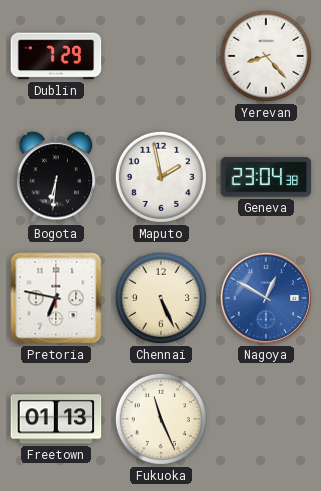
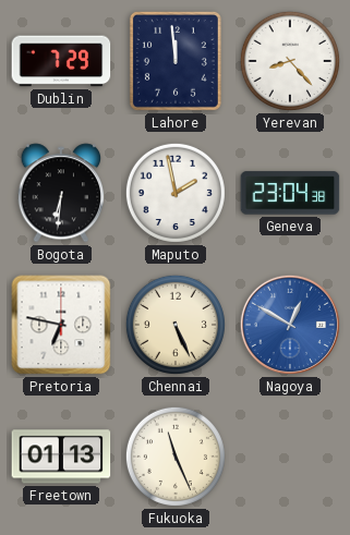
Lahore: none -> 11:59
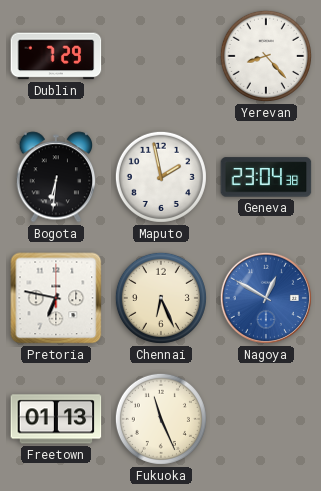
Lahore: 11:59 -> none
Chennai: 5:26 -> 6:26
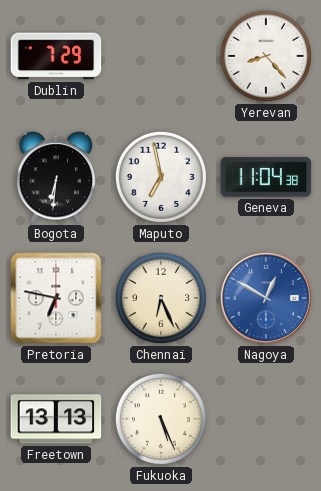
Maputo: 1:58 -> 6:58
Geneva: 23:04 -> 11:04
Freetown: 01:13 -> 13:13
Fukuoka: 11:26 -> 5:26
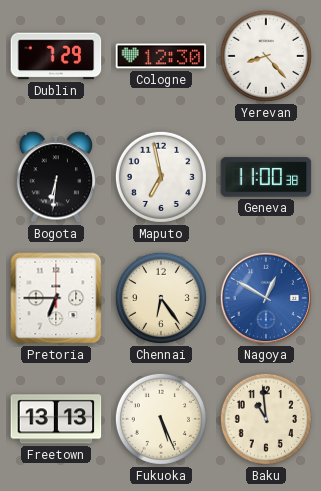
Cologne: none -> 12:30
Geneva: 11:04 -> 11:00
Pretoria: 6:47 -> 6:45
Chennai: 6:26 -> 6:24
Baku: none -> 10:59
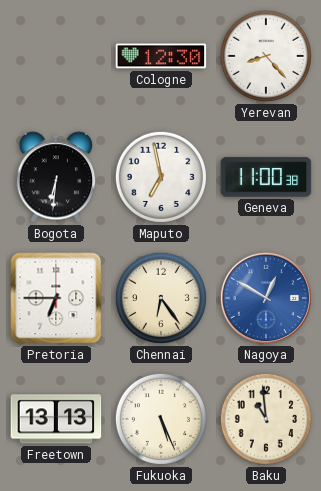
Dublin: 7:29 -> none
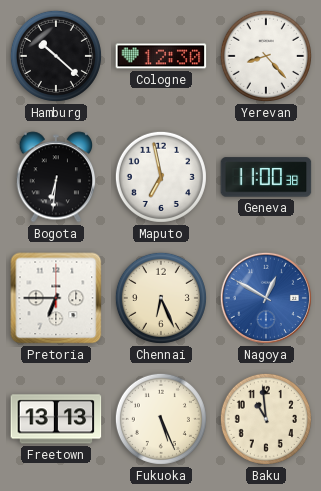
Hamburg: none -> 10:22
Chennai: 6:24 -> 6:26
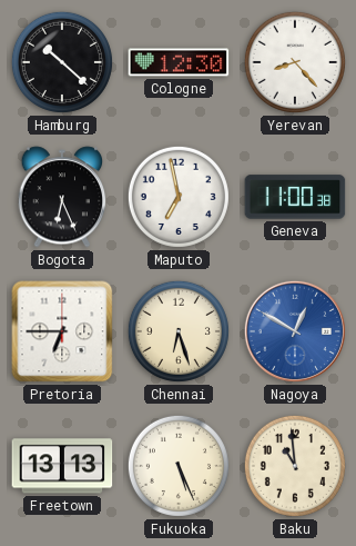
Bogota: 6:31 -> 6:26
Chennai: 6:26 -> 6:27
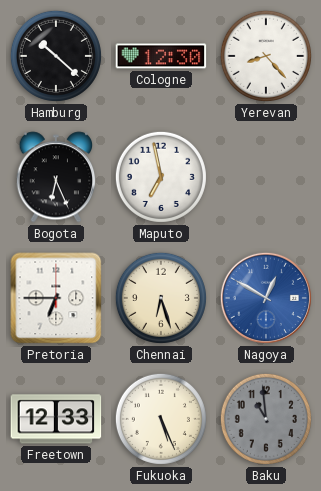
Geneva: 11:00 -> none
Freetown: 13:13 -> 12:33
Baku dial: cream -> grey
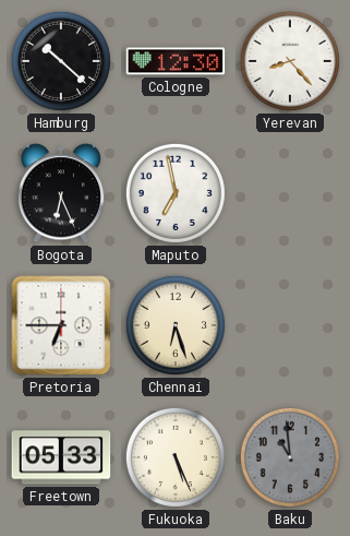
Nagoya: 12:50 -> none
Freetown: 12:33 -> 05:33
